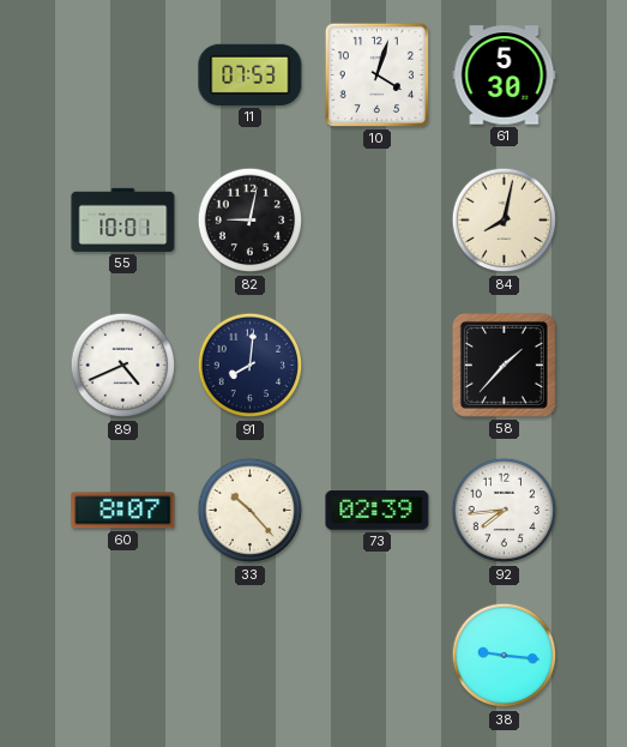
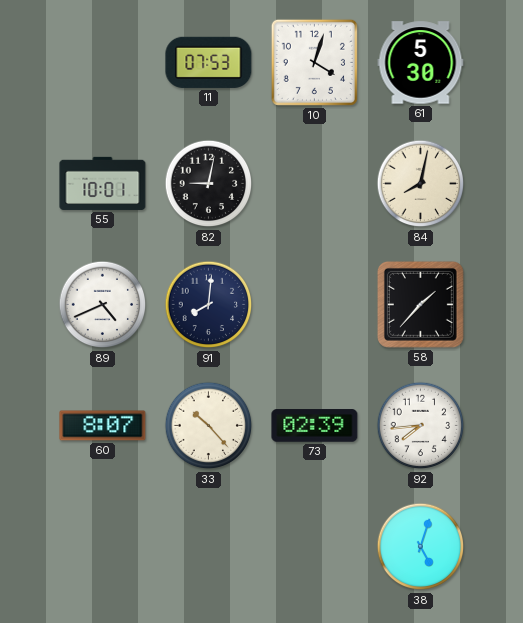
38: 9:16 -> 5:03
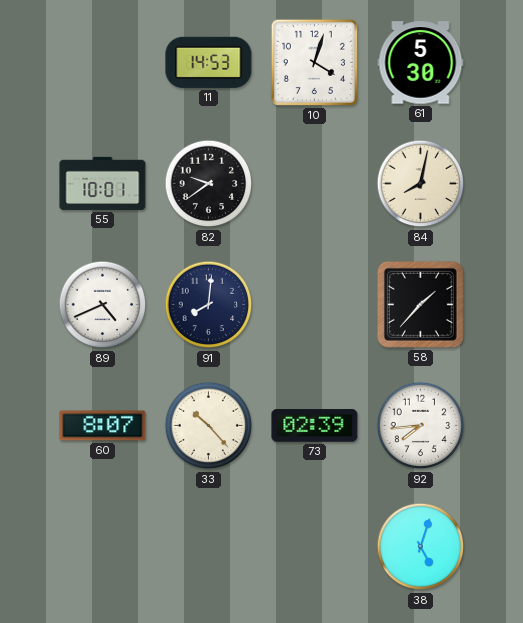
11: 07:53 -> 14:53
82: 9:02 -> 9:39
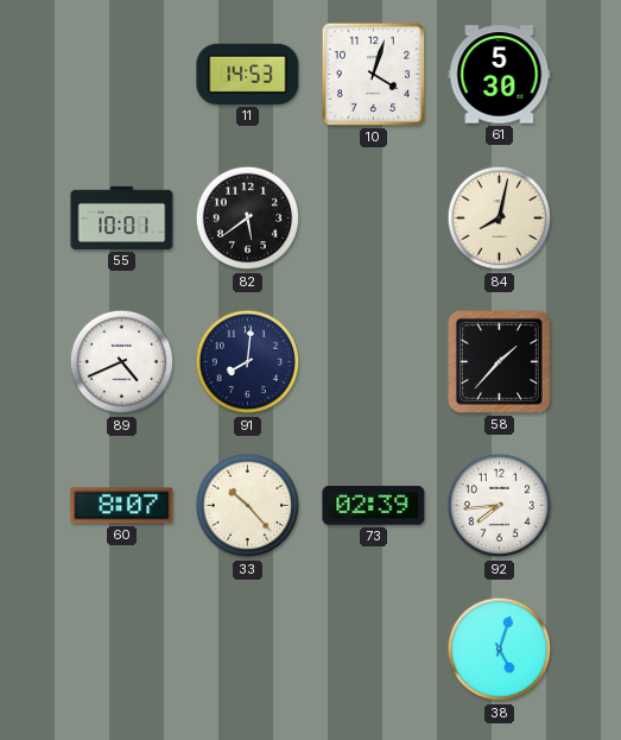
82: 9:39 -> 5:39
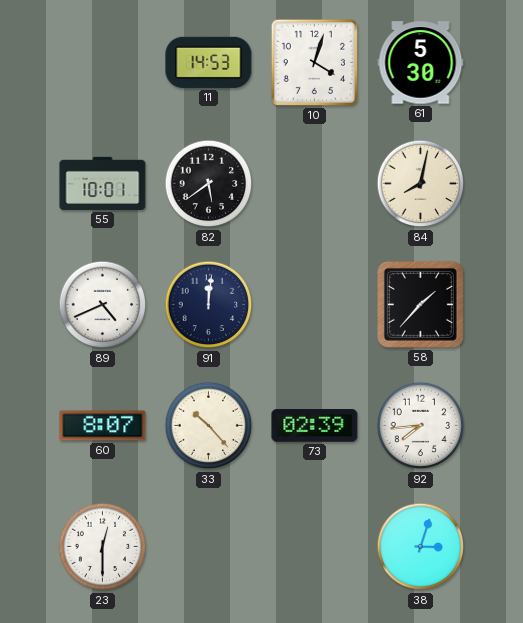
91: 8:01 -> 12:01
23: none -> 12:30
38: 5:03 -> 3:03
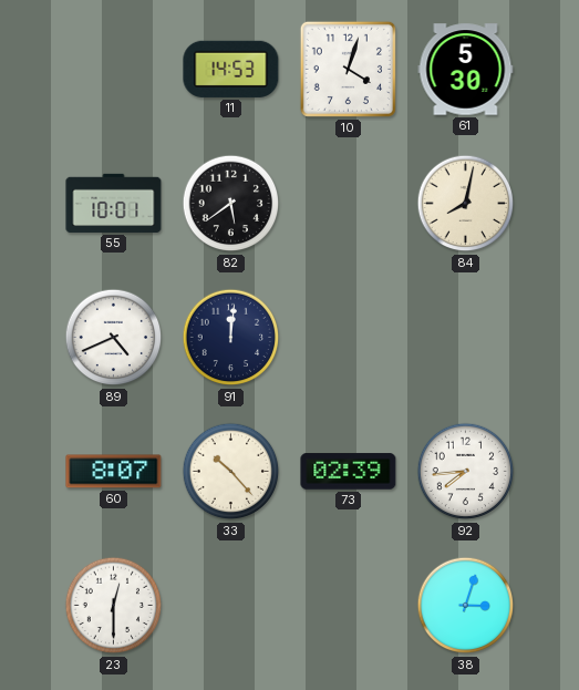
58: 1:37 -> none
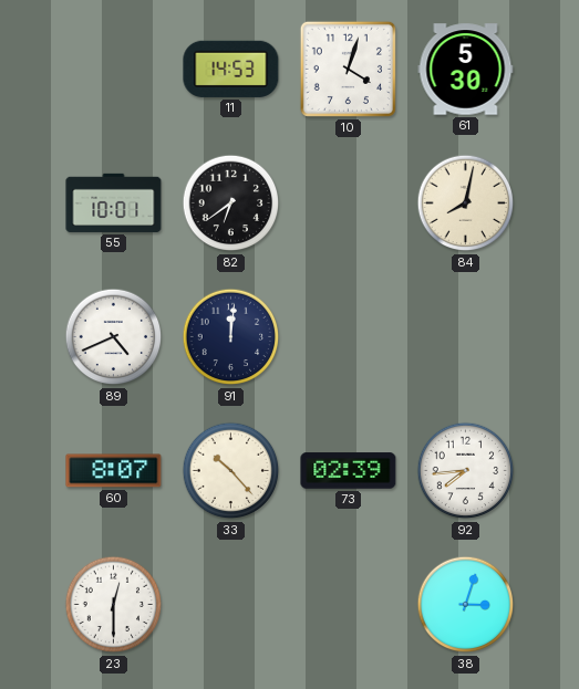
82: 5:39 -> 6:39
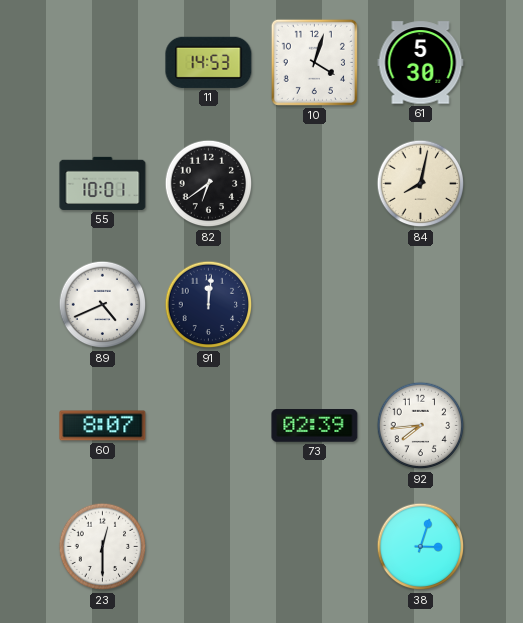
33: 10:23 -> none
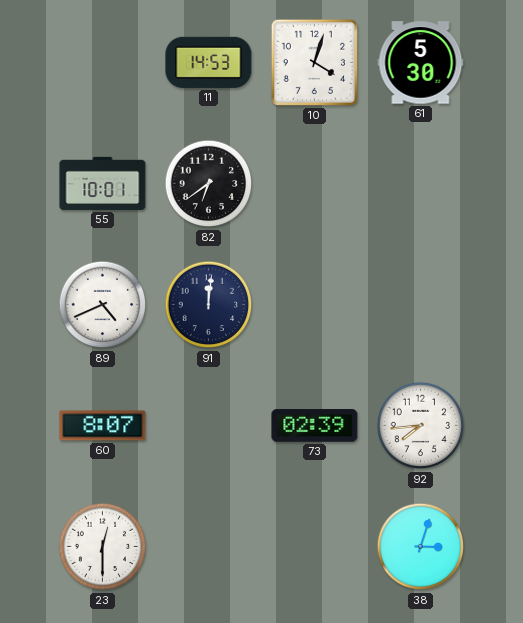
84: 8:02 -> none
